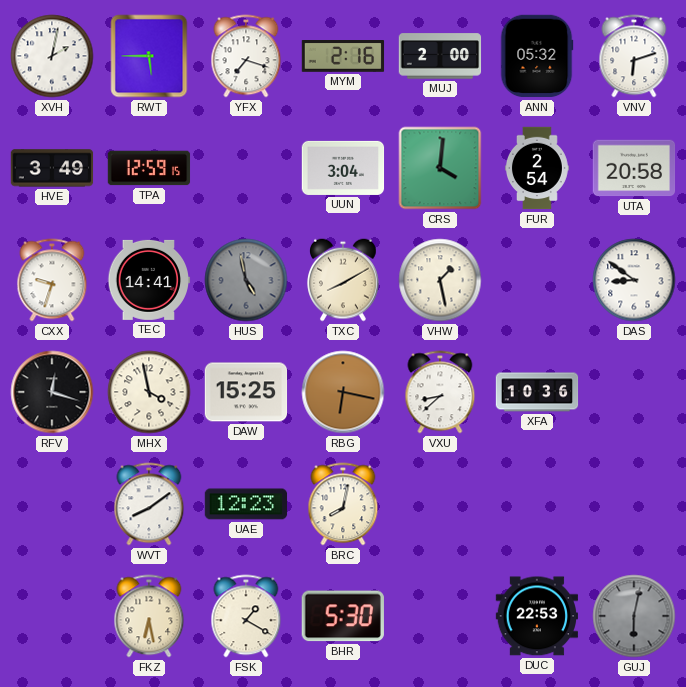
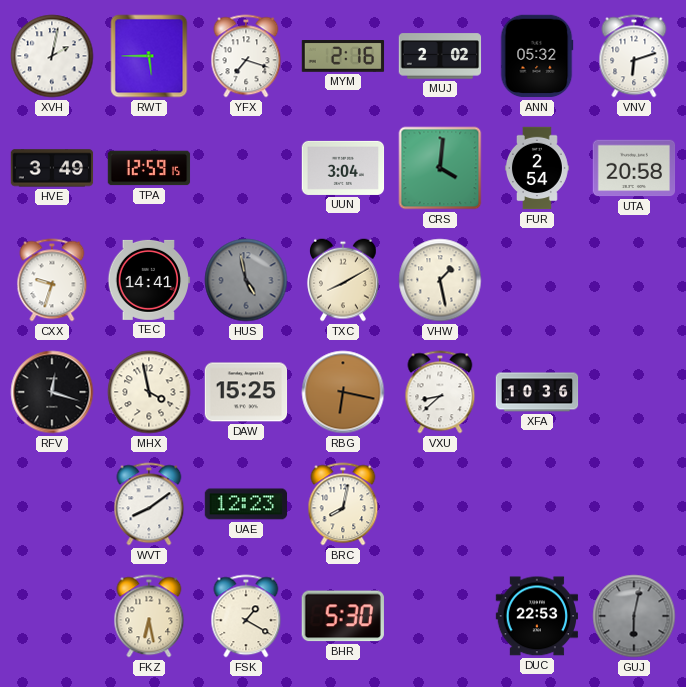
MUJ: 2:00 -> 2:02
DAS: 8:51 -> none
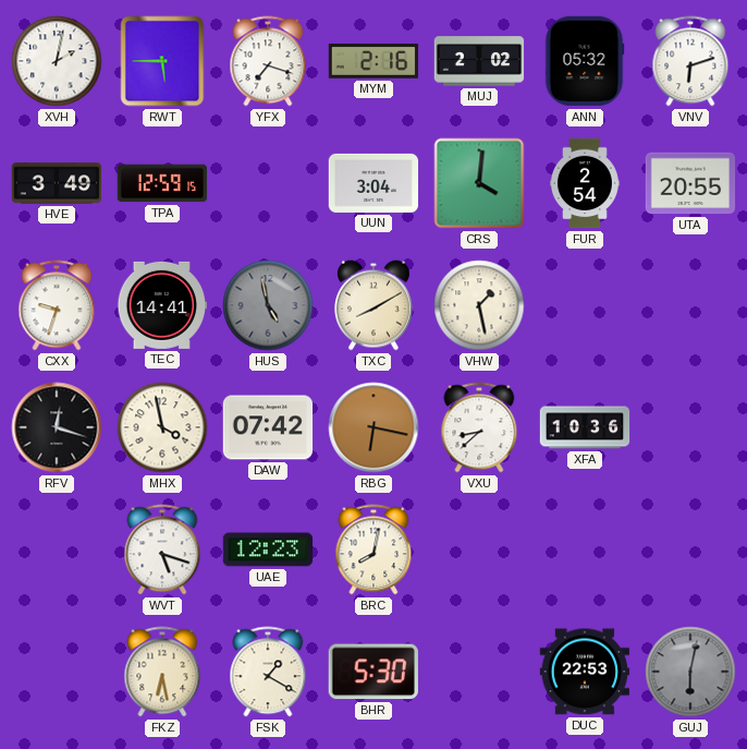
UTA: 20:58 -> 20:55
DAW: 15:25 -> 07:42
WVT: 8:09 -> 5:18
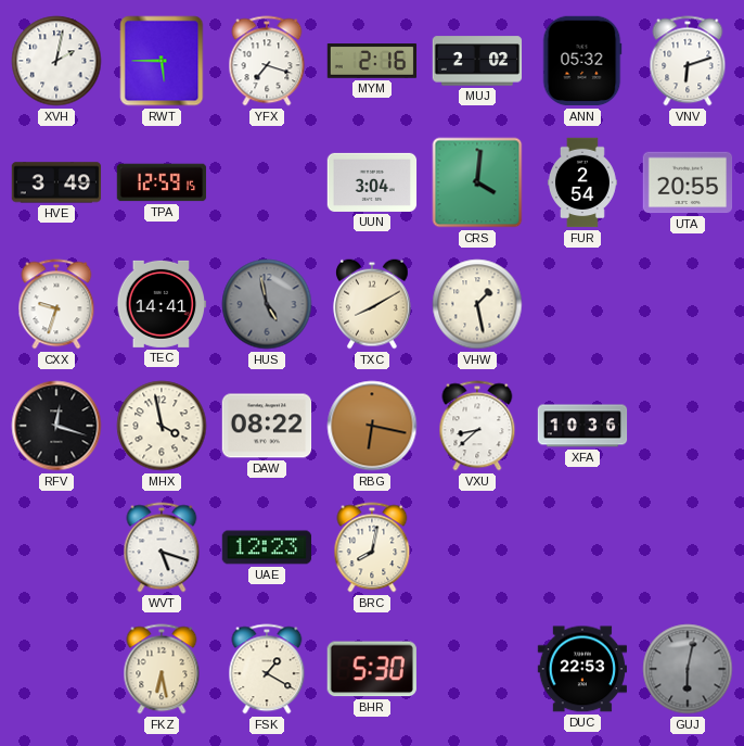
DAW: 07:42 -> 08:22
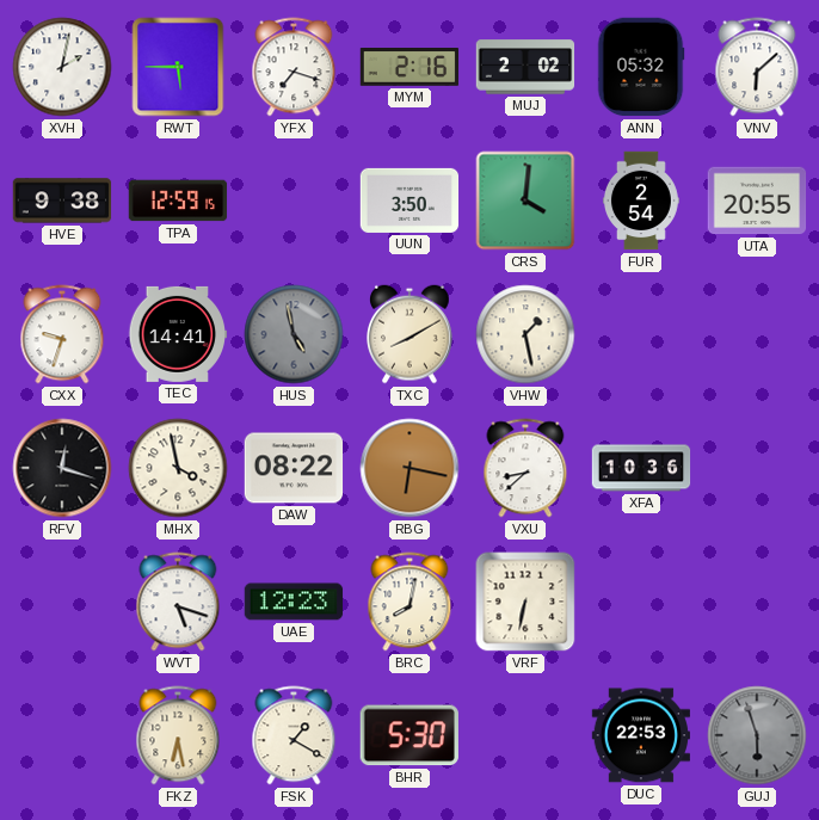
VNV: 6:12 -> 6:08
HVE: 3:49 -> 9:38
UUN: 3:04 -> 3:50
VRF: none -> 6:32
GUJ: 6:02 -> 5:57
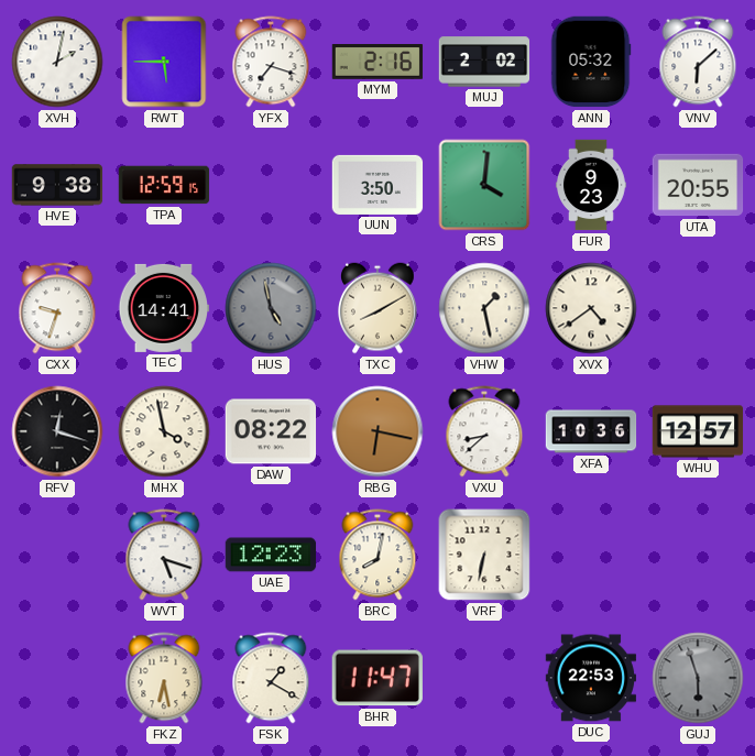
FUR: 2:54 -> 9:23
XVX: none -> 4:39
WHU: none -> 12:57
BHR: 5:30 -> 11:47
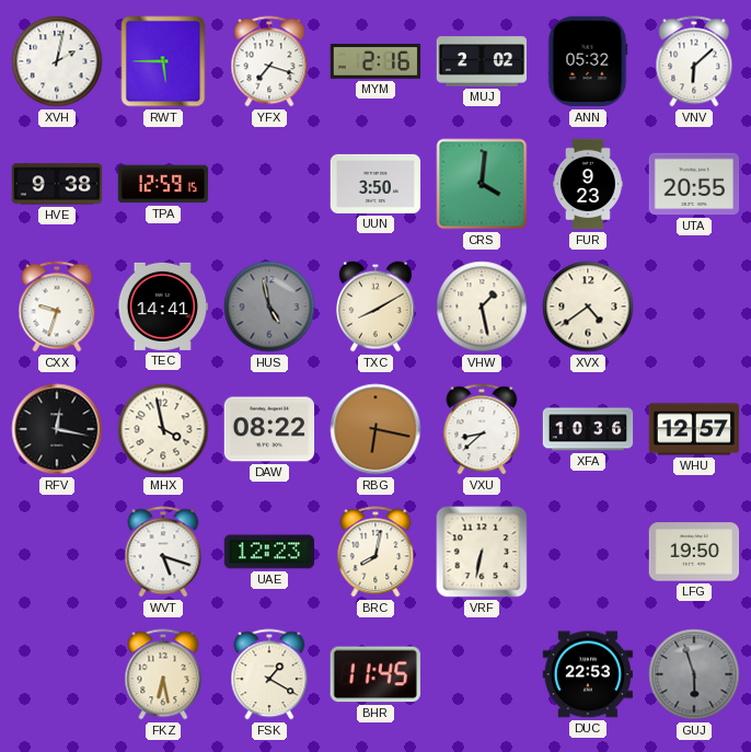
RFV: 12:18 -> 12:17
LFG: none -> 19:50
BHR: 11:47 -> 11:45
